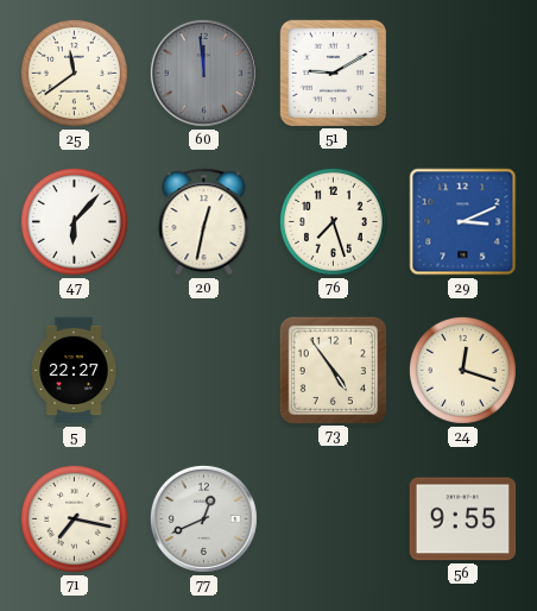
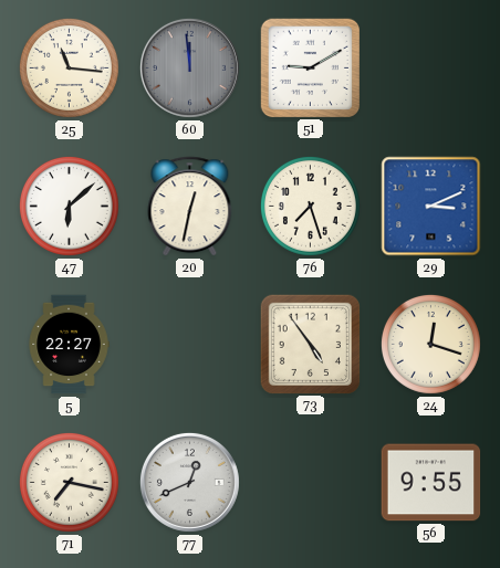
25: 11:39 -> 11:16
47: 6:07 -> 6:08
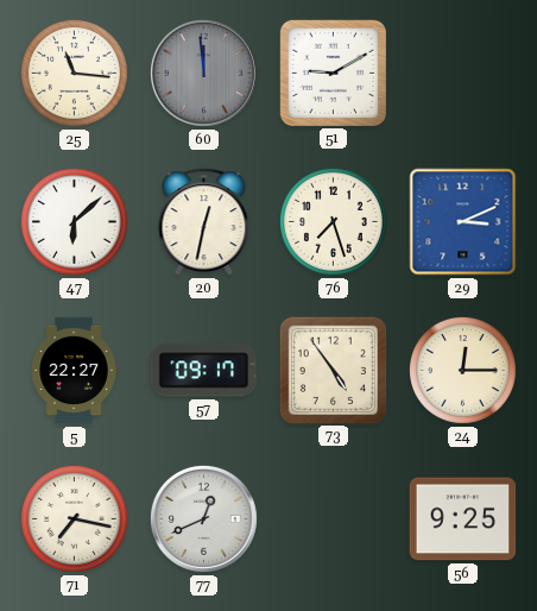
57: none -> 09:17
24: 12:18 -> 12:15
56: 9:55 -> 9:25
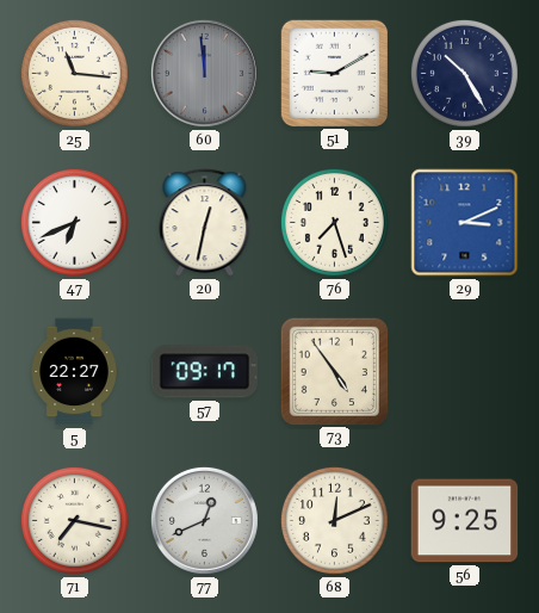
39: none -> 10:25
47: 6:08 -> 6:41
24: 12:15 -> none
68: none -> 12:11
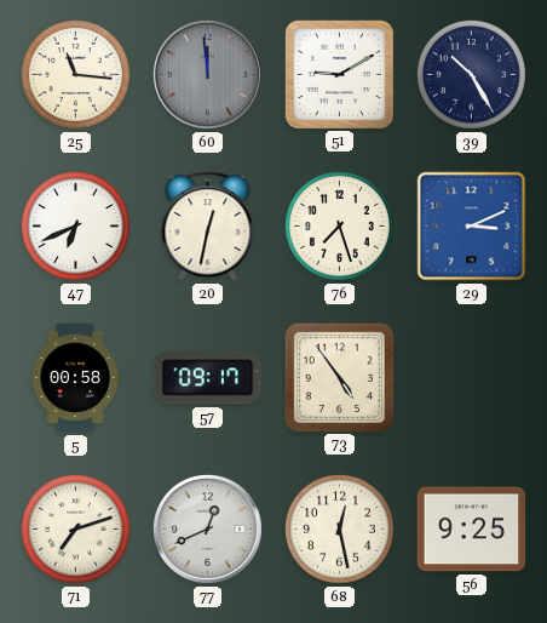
5: 22:27 -> 00:58
71: 7:17 -> 7:12
68: 12:11 -> 12:28
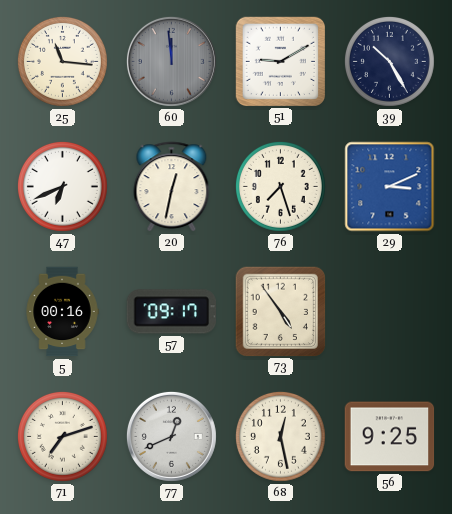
5: 00:58 -> 00:16
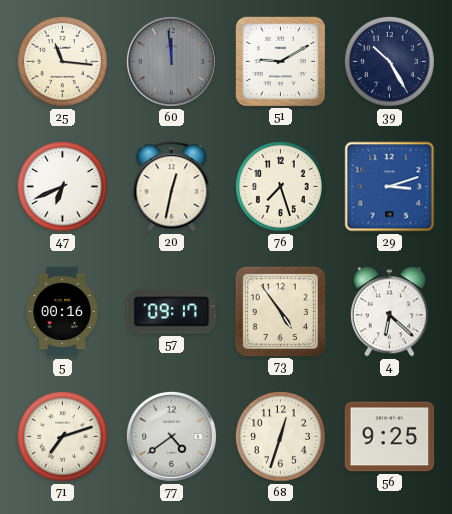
29: 3:11 -> 3:12
4: none -> 6:22
77: 12:41 -> 4:39
68: 12:28 -> 12:33
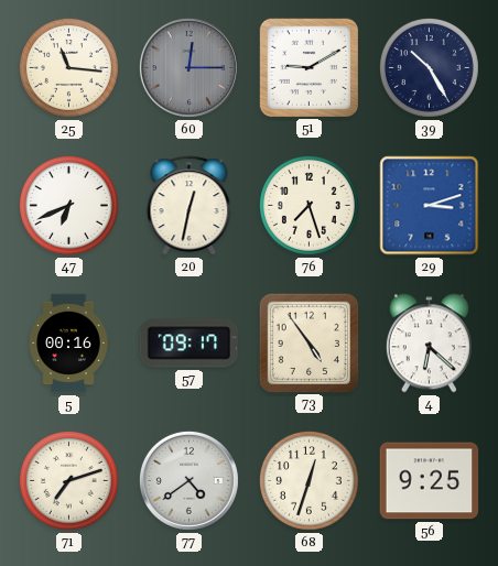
60: 11:59 -> 12:15
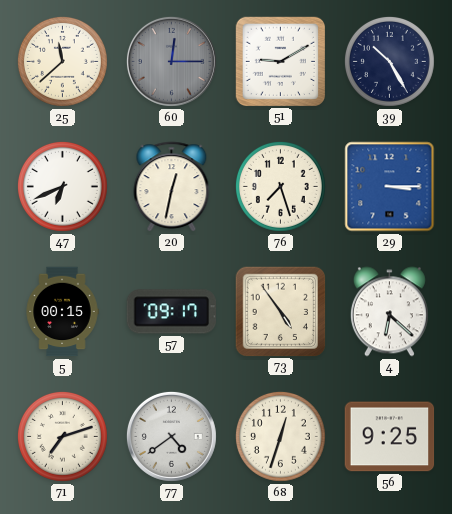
25: 11:16 -> 11:38
29: 3:12 -> 3:15
5: 00:16 -> 00:15
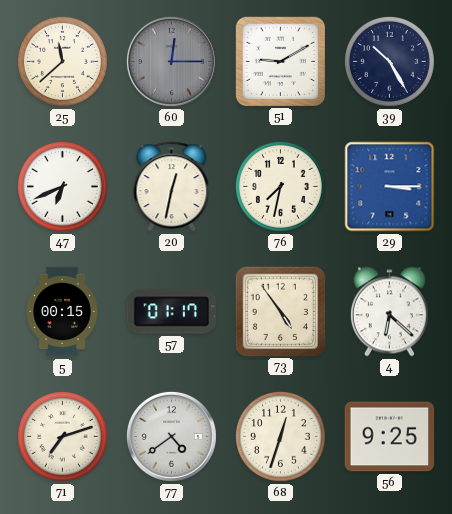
76: 7:27 -> 7:32
57: 09:17 -> 01:17
